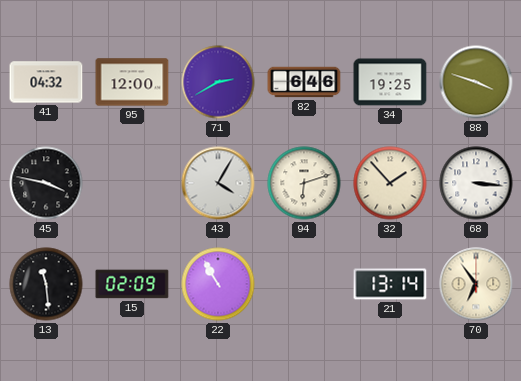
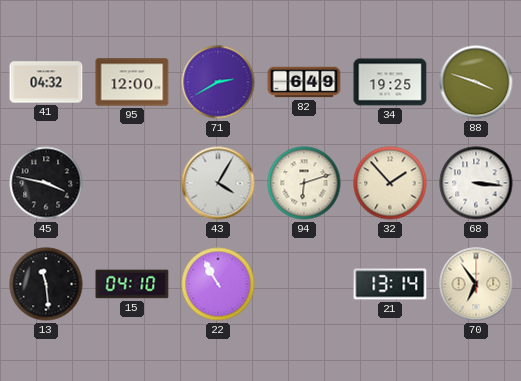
82: 6:46 -> 6:49
15: 02:09 -> 04:10
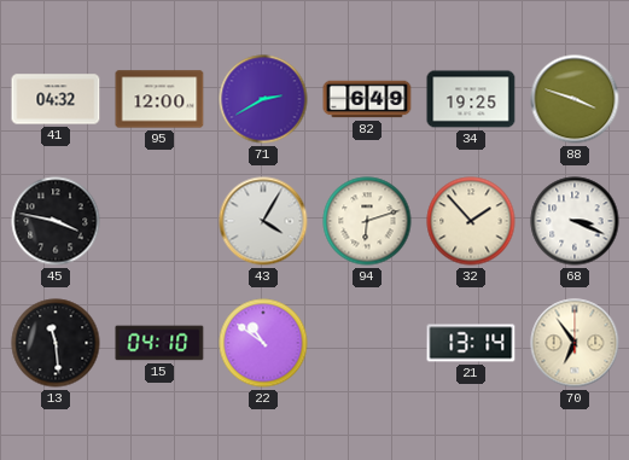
68: 3:16 -> 3:19
22: 10:55 -> 10:51
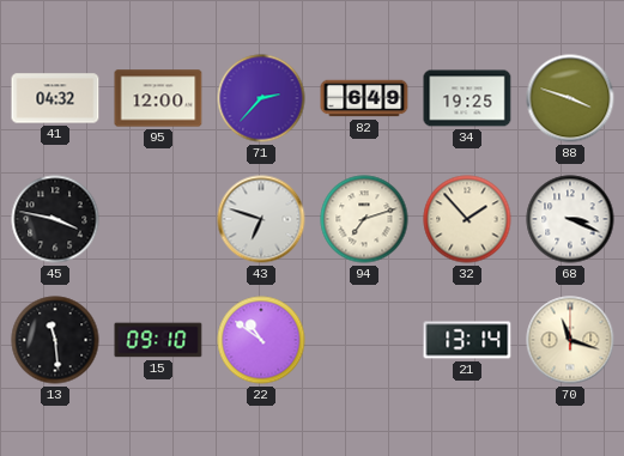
71: 2:40 -> 2:37
43: 4:05 -> 6:48
94: 6:12 -> 7:12
15: 04:10 -> 09:10
70: 6:54 -> 11:18
